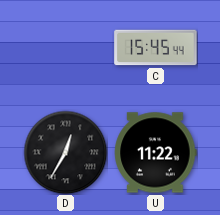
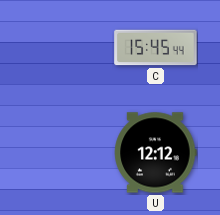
D: 12:35 -> none
U: 11:22 -> 12:12
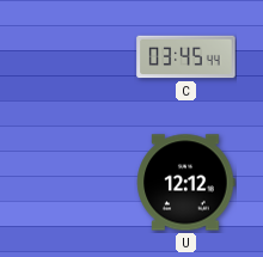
C: 15:45 -> 03:45
